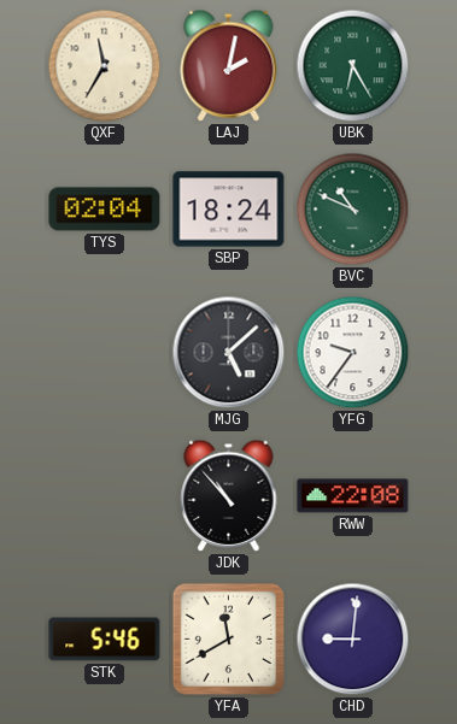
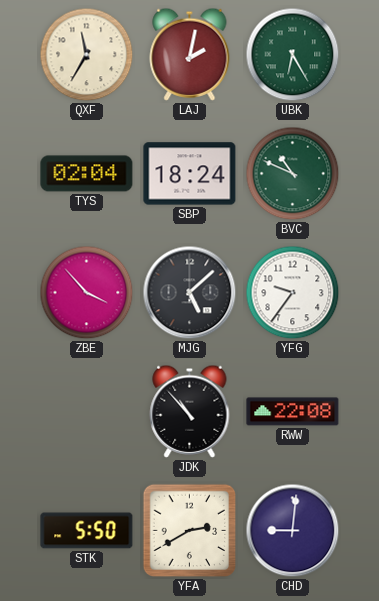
ZBE: none -> 3:53
STK: 5:46 -> 5:50
YFA: 11:40 -> 2:40
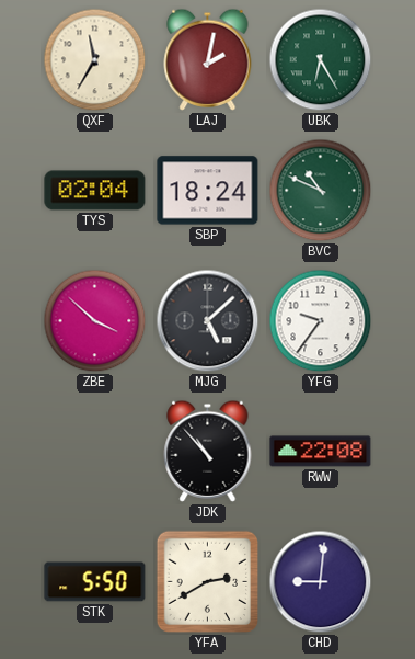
ZBE: 3:53 -> 3:52
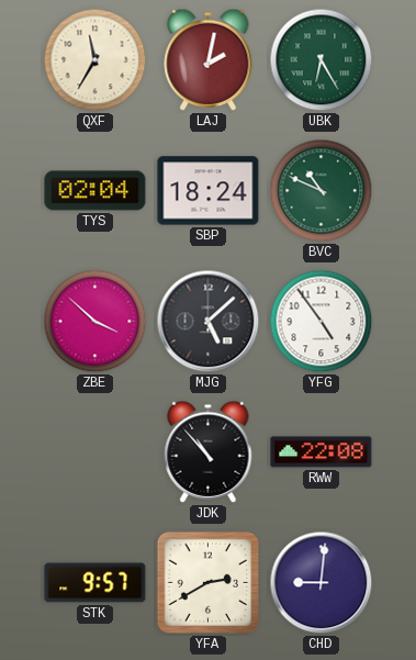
YFG: 9:36 -> 4:54
STK: 5:50 -> 9:57
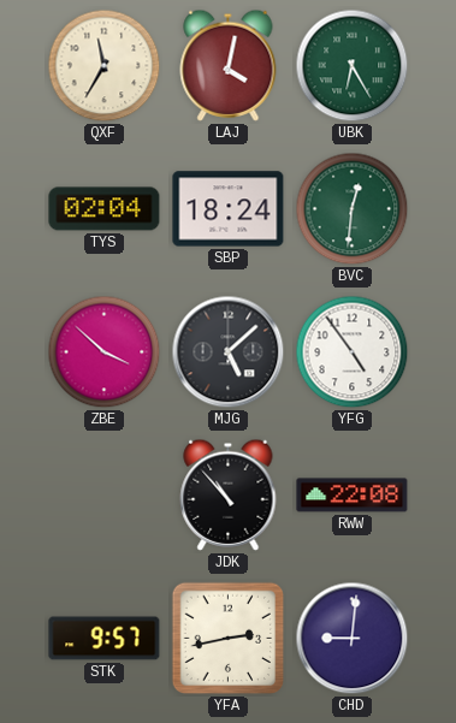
LAJ: 2:02 -> 4:02
BVC: 10:49 -> 12:31
YFA: 2:40 -> 2:43
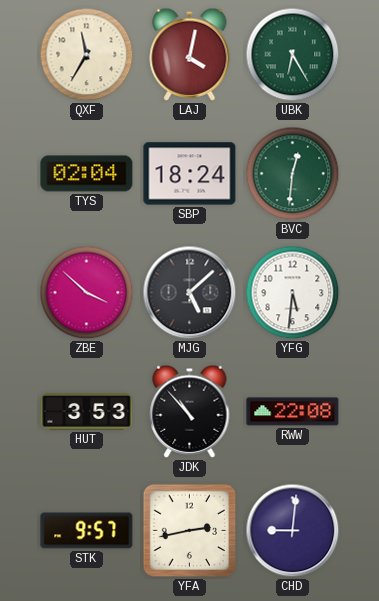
YFG: 4:54 -> 5:31
HUT: none -> 3:53
